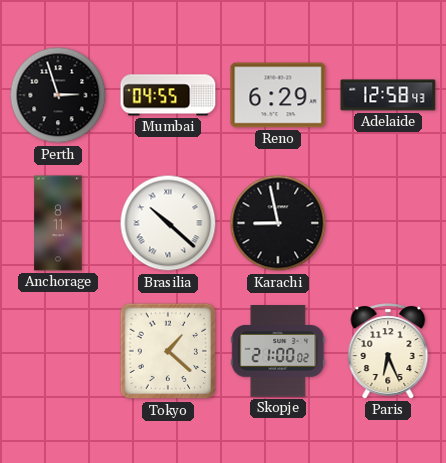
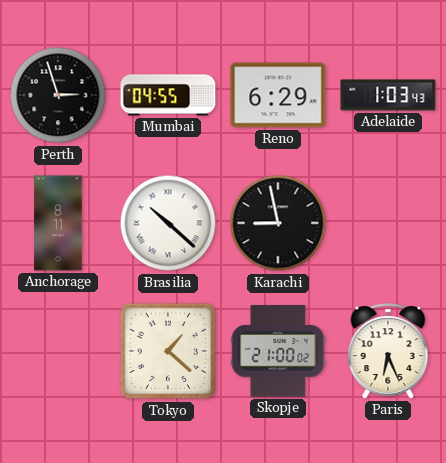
Adelaide: 12:58 -> 1:03
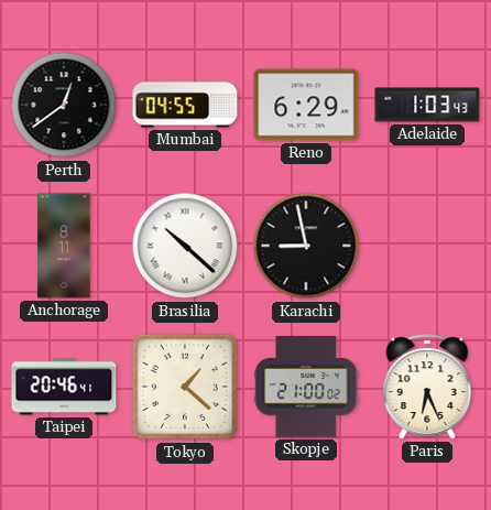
Perth: 2:57 -> 12:39
Taipei: none -> 20:46
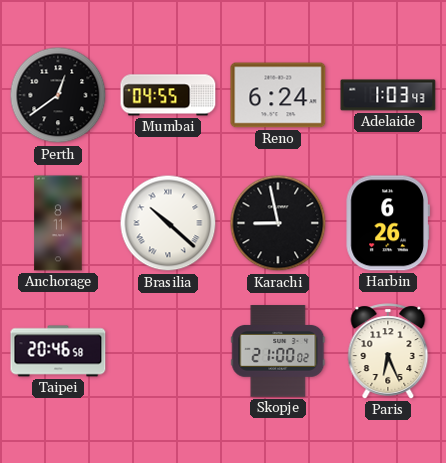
Reno: 6:29 -> 6:24
Harbin: none -> 6:26
Taipei: 20:46:41 -> 20:46:58
Tokyo: 1:22 -> none
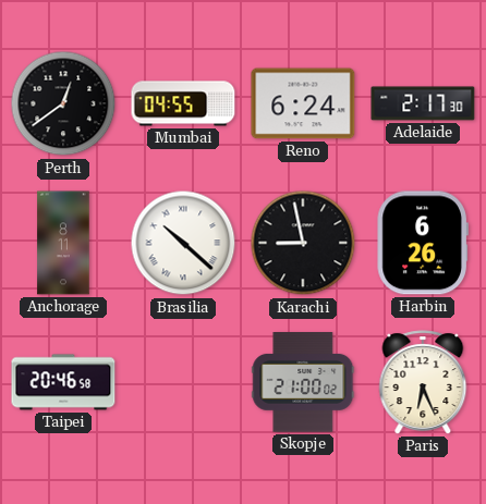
Adelaide: 1:03 -> 2:17
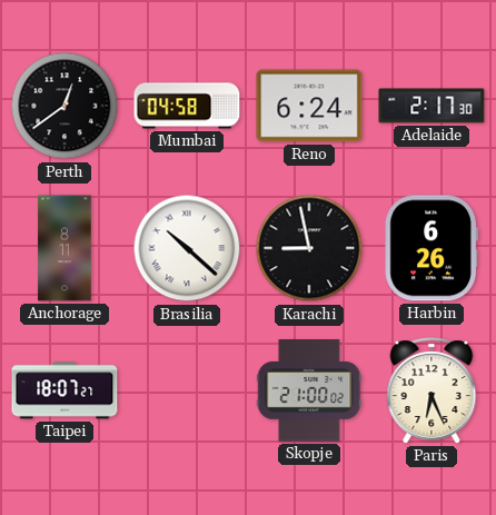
Mumbai: 04:55 -> 04:58
Taipei: 20:46 -> 18:07
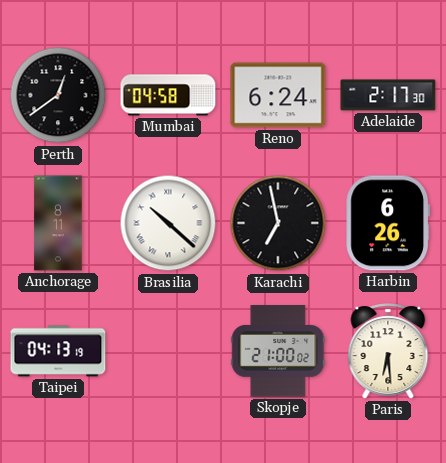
Karachi: 8:58 -> 6:58
Taipei: 18:07 -> 04:13
Paris: 6:26 -> 6:29
